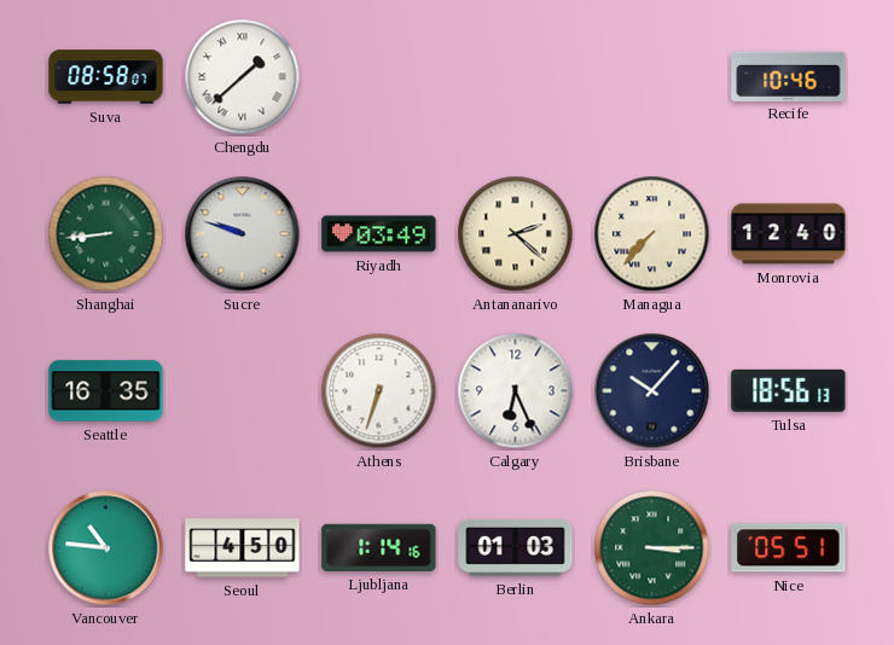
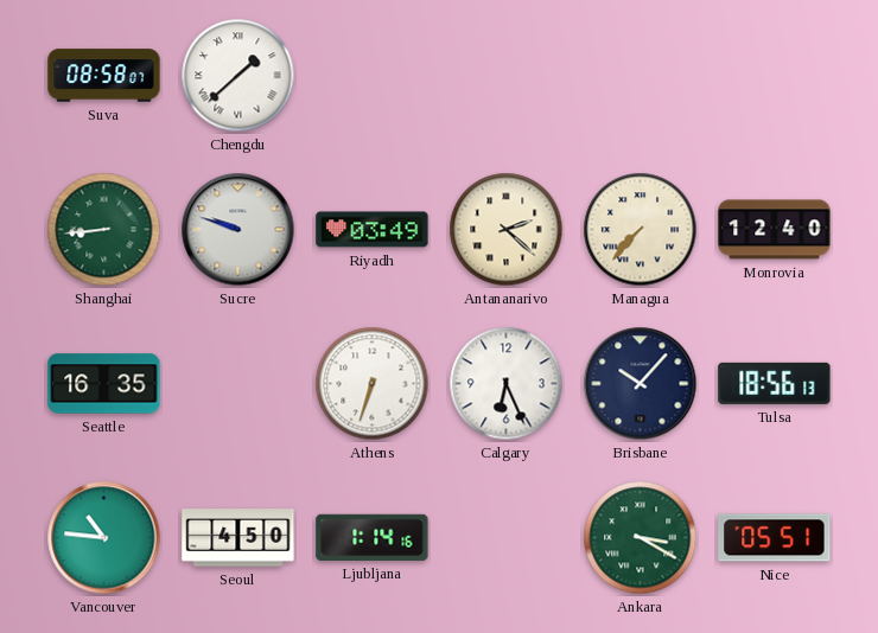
Recife: 10:46 -> none
Berlin: 01:03 -> none
Ankara: 3:15 -> 3:20
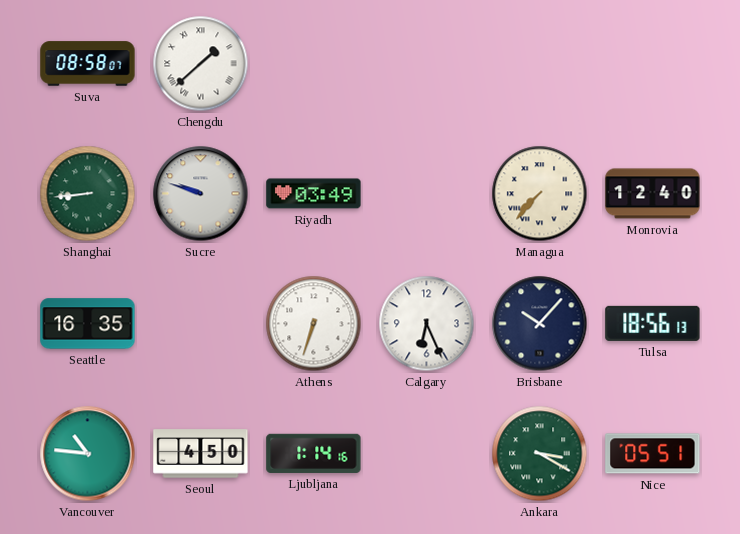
Antananarivo: 2:22 -> none
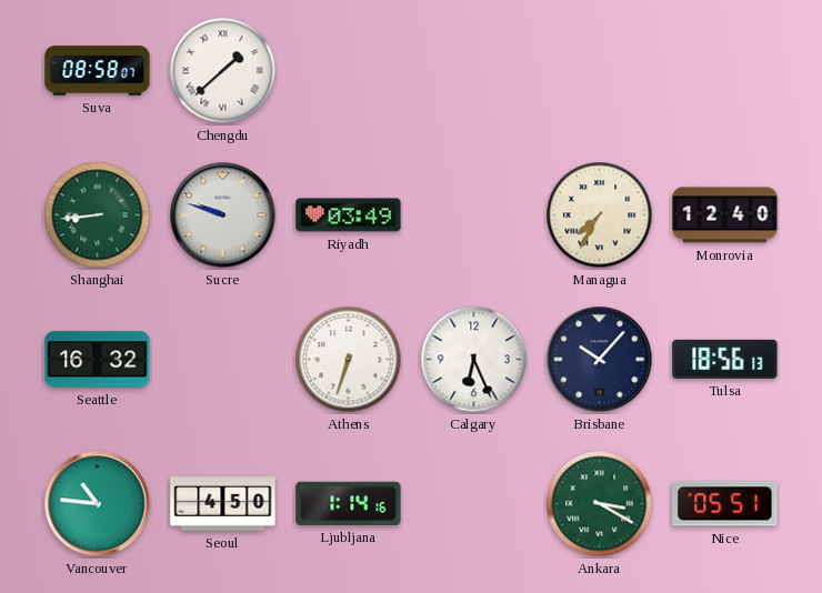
Managua: 7:37 -> 7:35
Seattle: 16:35 -> 16:32
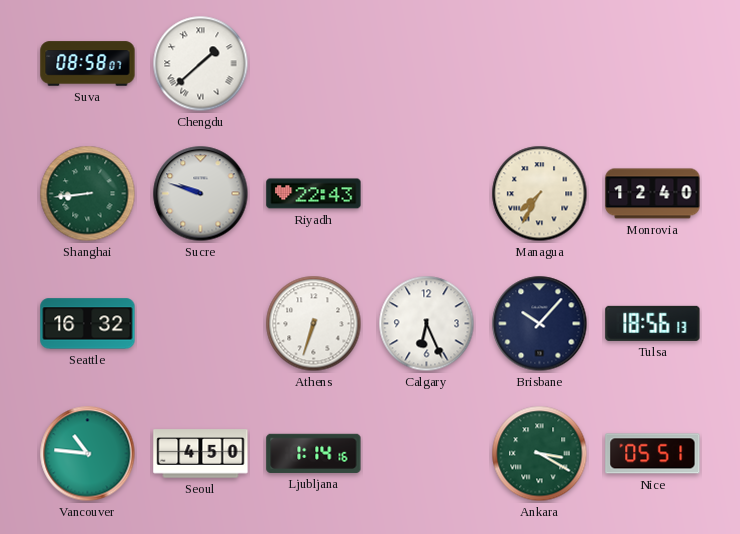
Riyadh: 03:49 -> 22:43
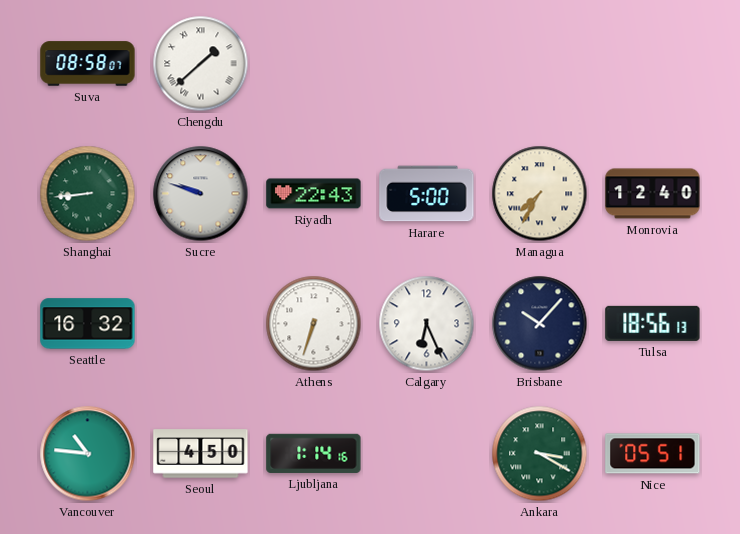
Harare: none -> 5:00
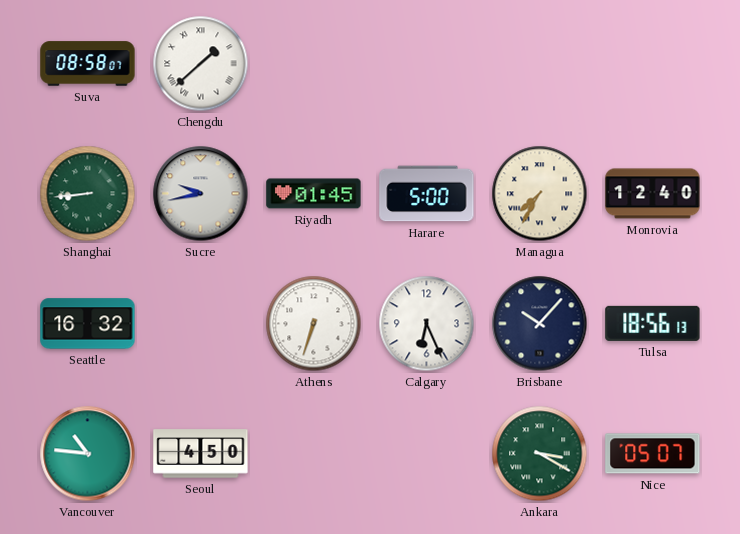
Sucre: 9:48 -> 9:43
Riyadh: 22:43 -> 01:45
Ljubljana: 1:14 -> none
Nice: 05:51 -> 05:07
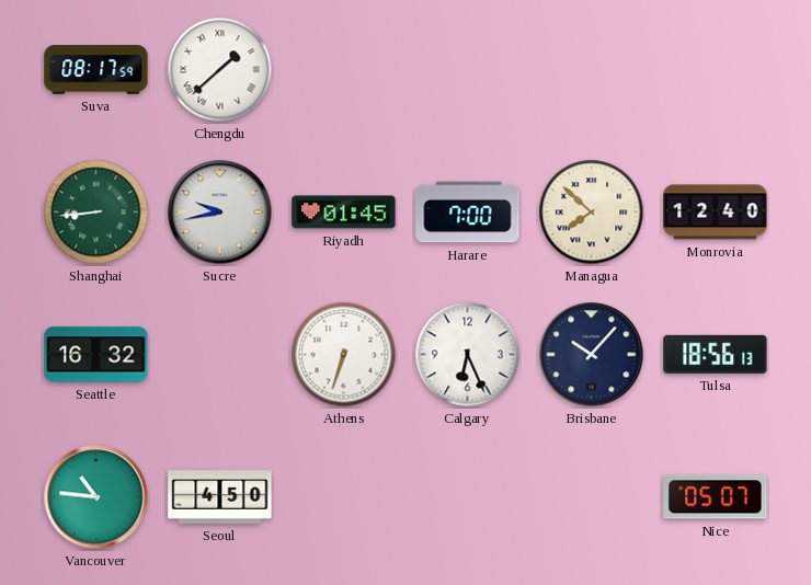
Suva: 08:58 -> 08:17
Harare: 5:00 -> 7:00
Managua: 7:35 -> 7:52
Ankara: 3:20 -> none
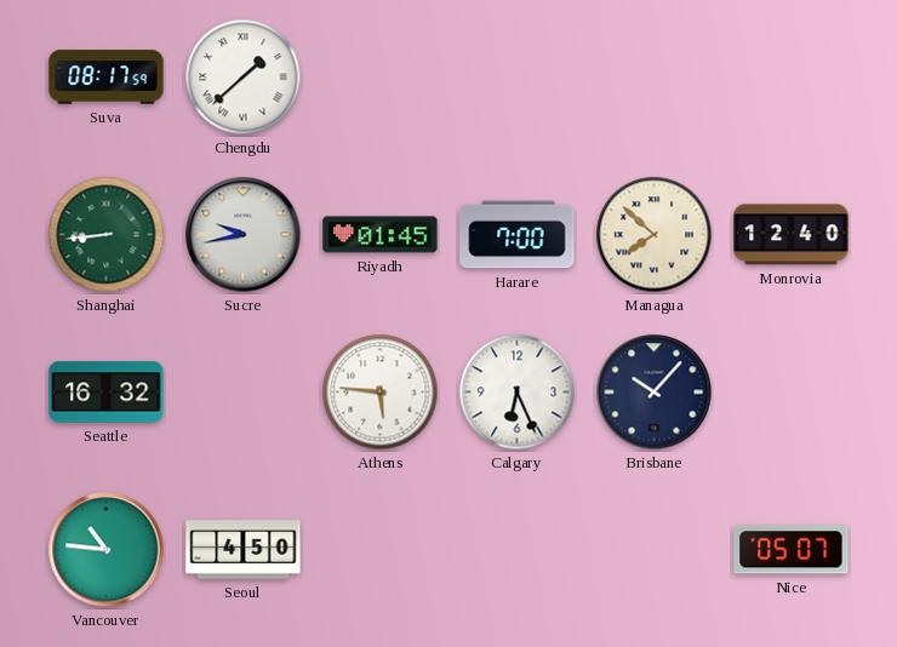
Athens: 6:33 -> 5:46
Tulsa: 18:56 -> none
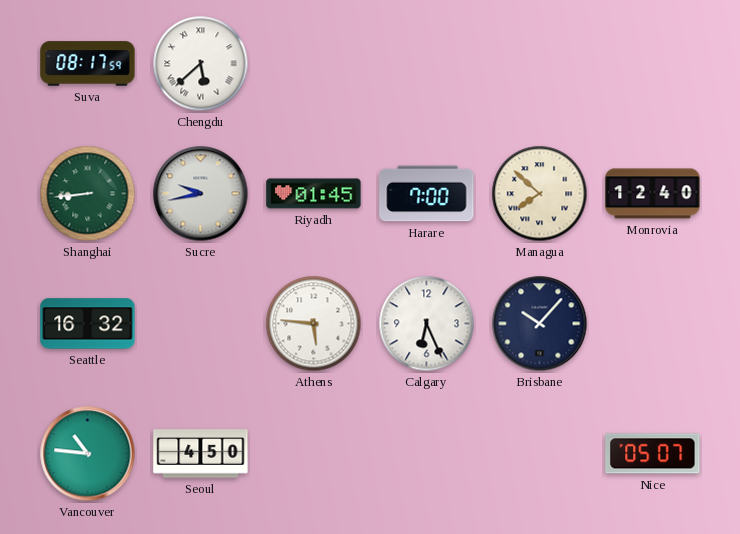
Chengdu: 1:38 -> 5:38
